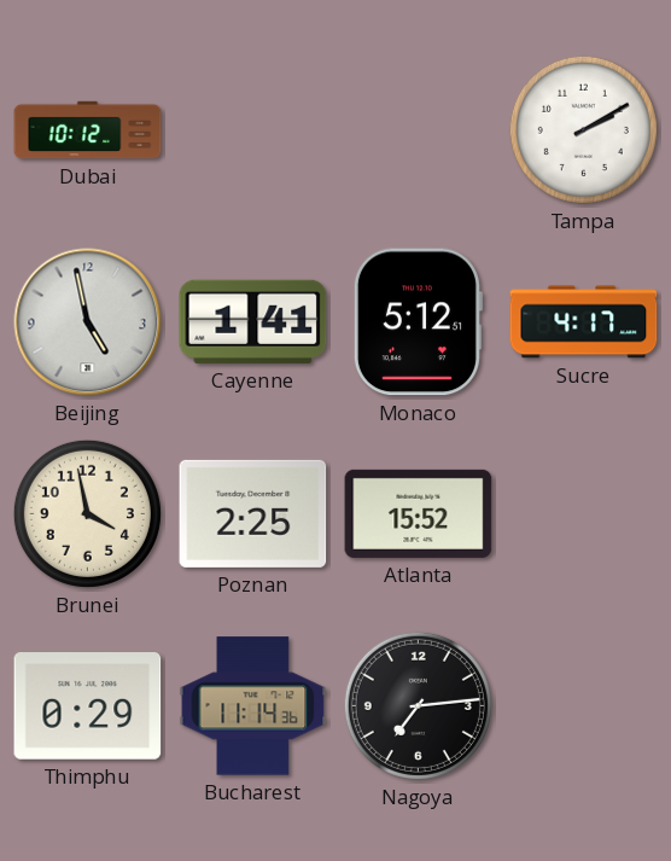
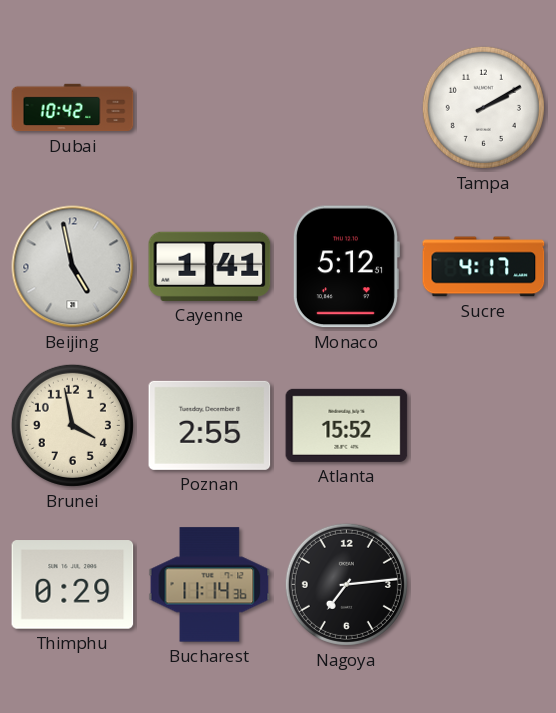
Dubai: 10:12 -> 10:42
Poznan: 2:25 -> 2:55
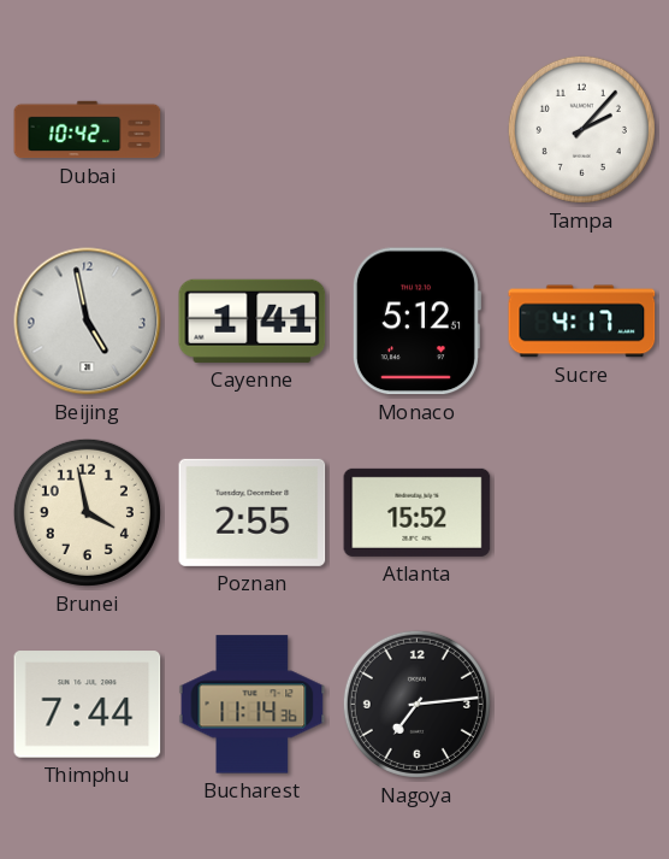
Tampa: 2:10 -> 2:07
Thimphu: 0:29 -> 7:44
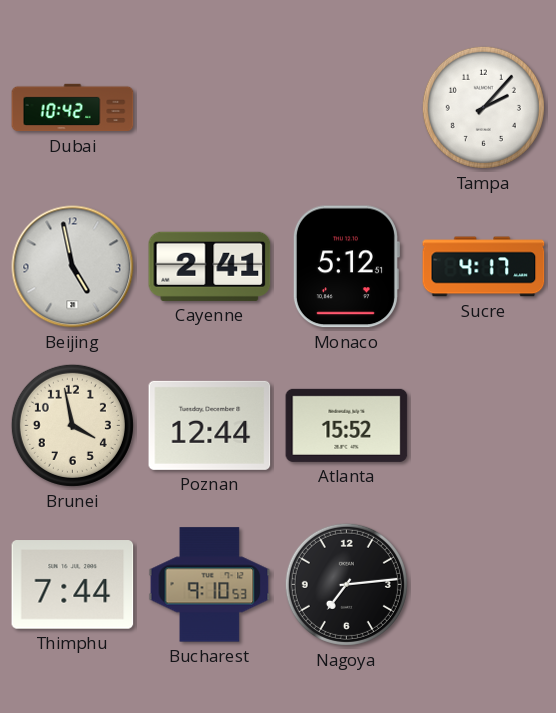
Cayenne: 1:41 -> 2:41
Poznan: 2:55 -> 12:44
Bucharest: 11:14 -> 9:10
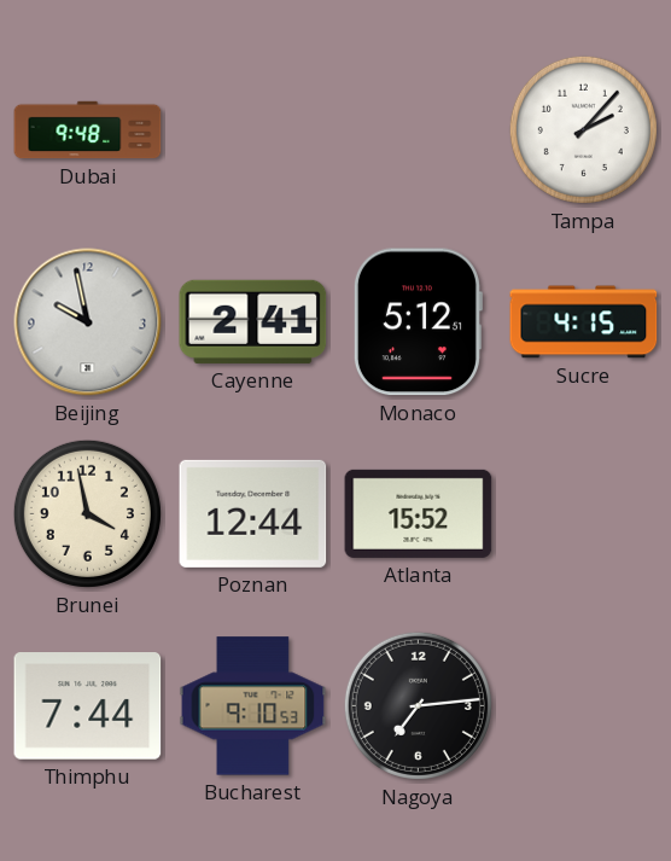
Dubai: 10:42 -> 9:48
Beijing: 4:58 -> 9:58
Sucre: 4:17 -> 4:15
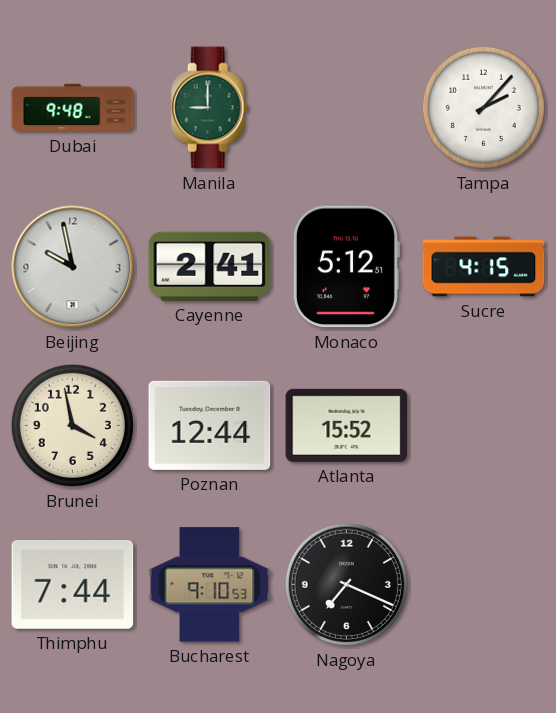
Manila: none -> 9:00
Nagoya: 7:14 -> 7:19
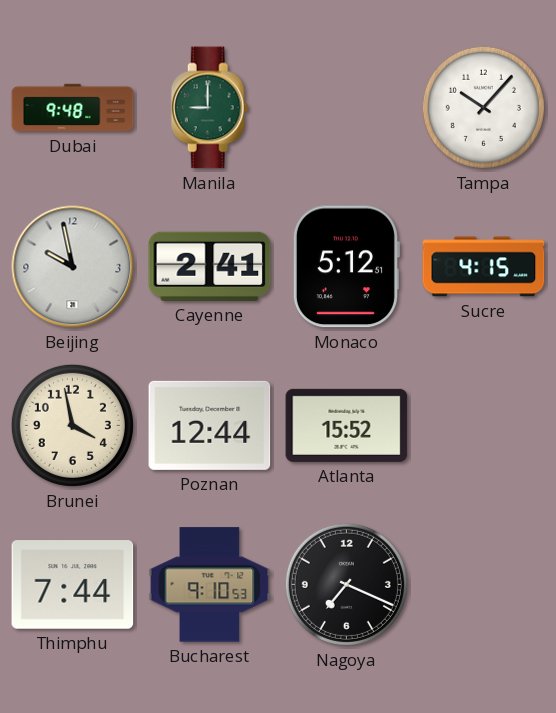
Tampa: 2:07 -> 10:07
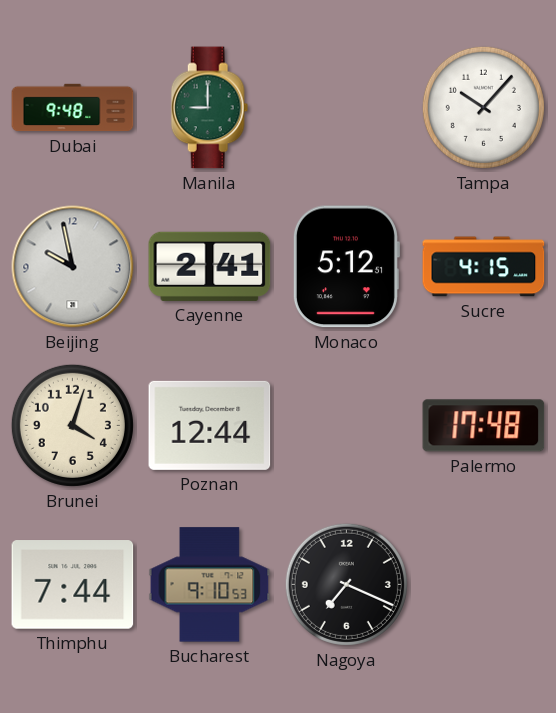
Brunei: 3:58 -> 4:03
Atlanta: 15:52 -> none
Palermo: none -> 17:48
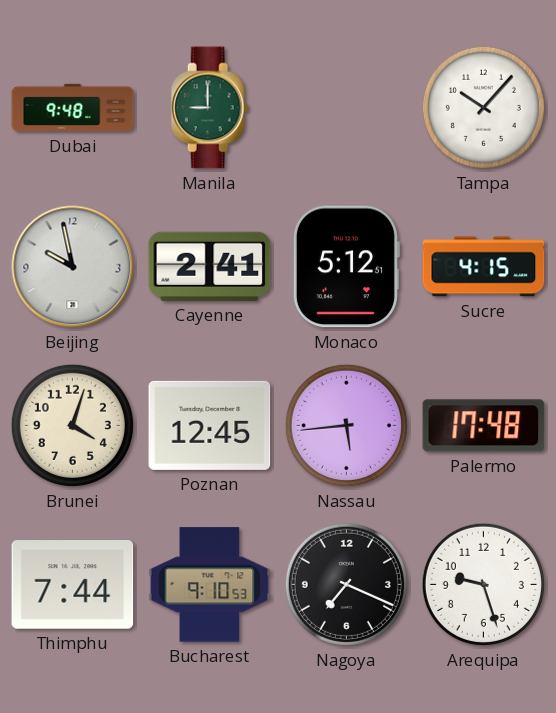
Poznan: 12:44 -> 12:45
Nassau: none -> 5:44
Arequipa: none -> 9:27
